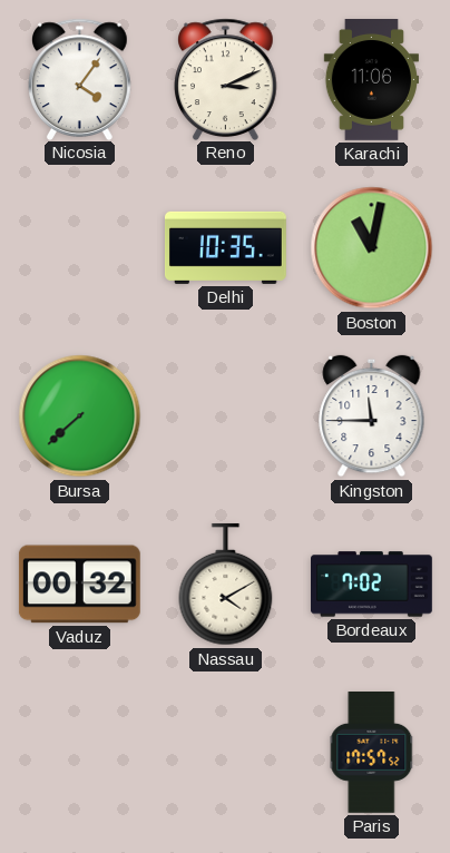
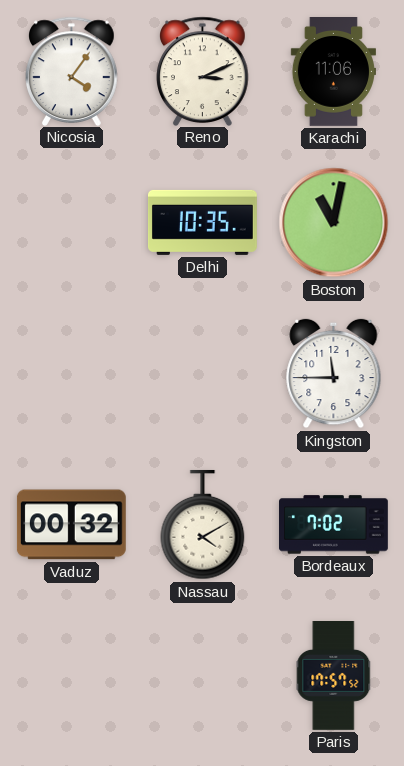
Bursa: 7:38 -> none
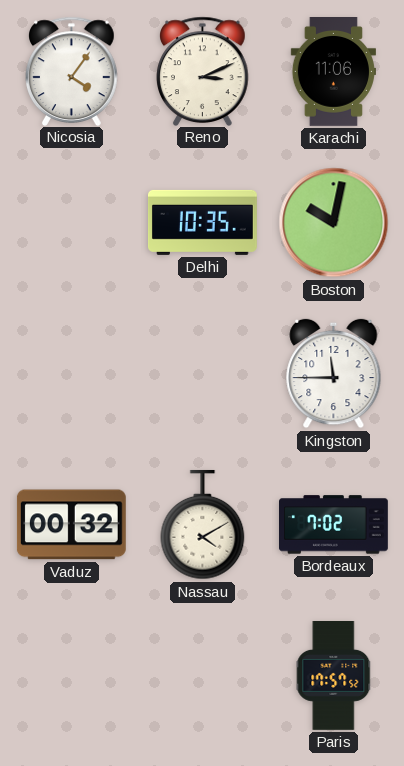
Boston: 11:02 -> 10:02
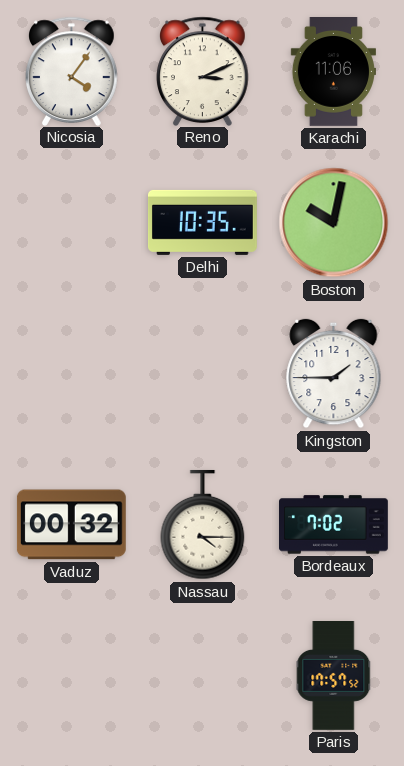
Kingston: 11:45 -> 1:45
Nassau: 4:10 -> 4:15
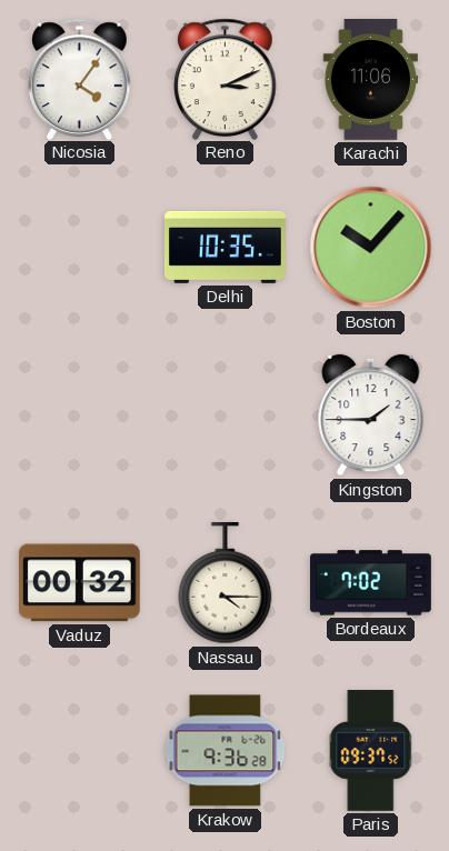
Boston: 10:02 -> 10:07
Krakow: none -> 9:36
Paris: 17:57 -> 09:37
